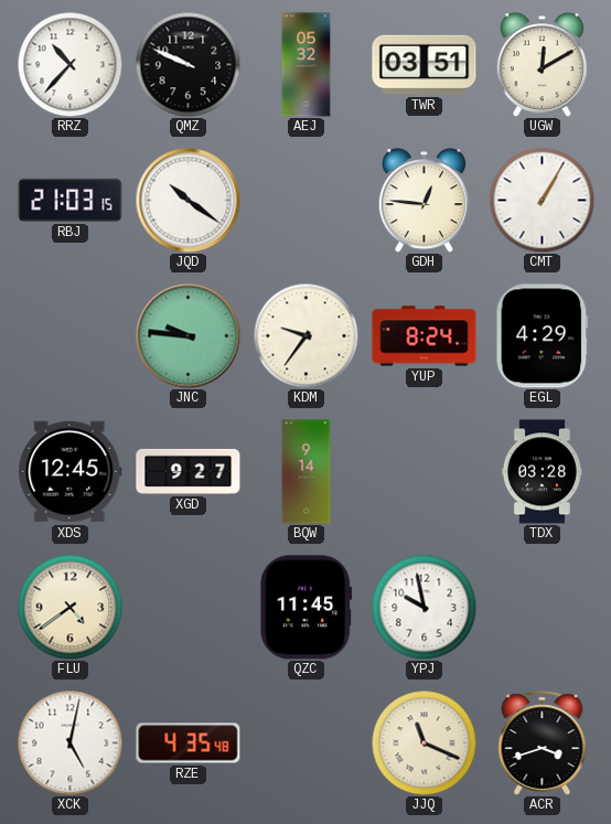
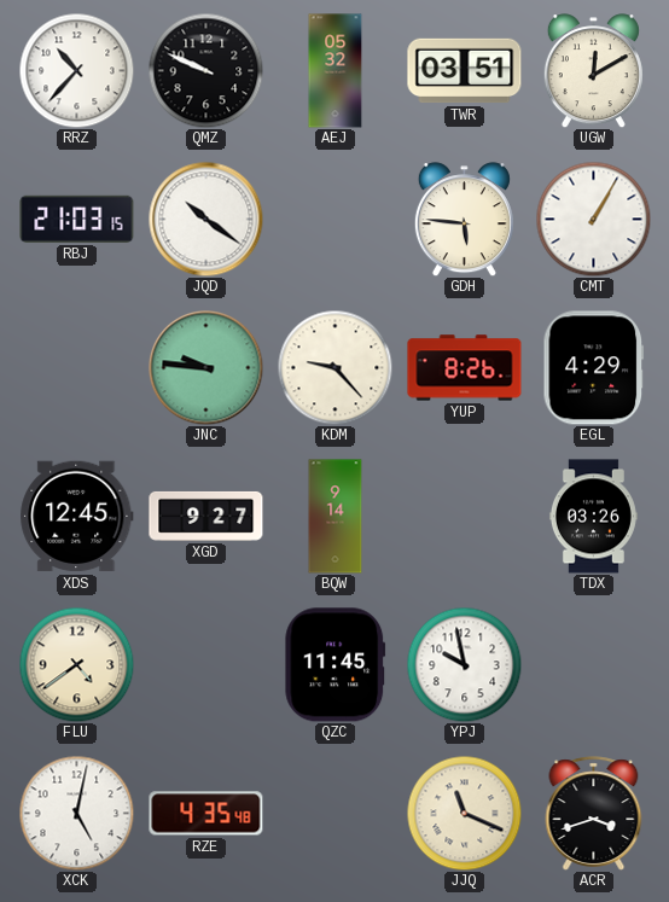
GDH: 12:46 -> 5:46
KDM: 9:36 -> 9:23
YUP: 8:24 -> 8:26
TDX: 03:28 -> 03:26
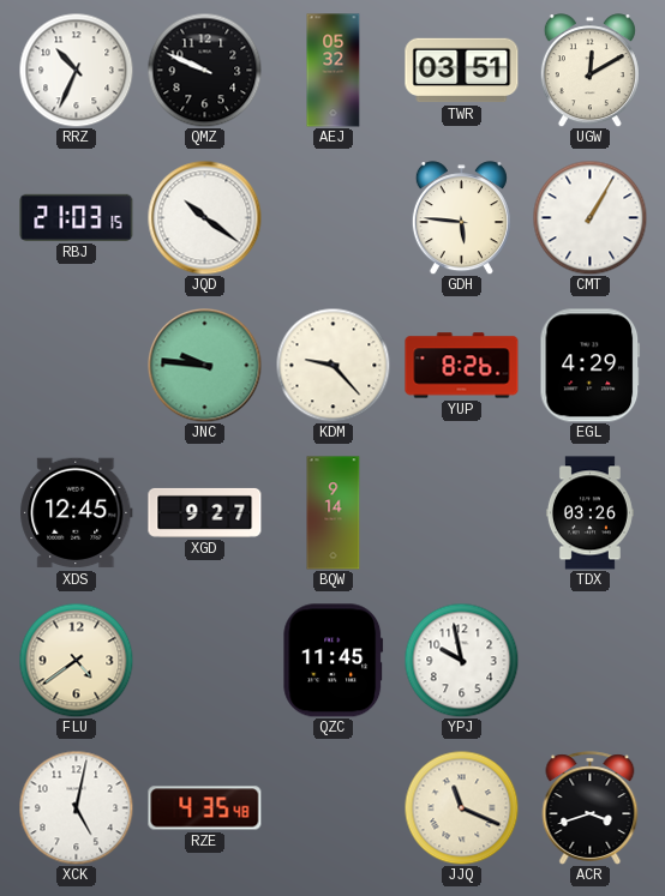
RRZ: 10:37 -> 10:34
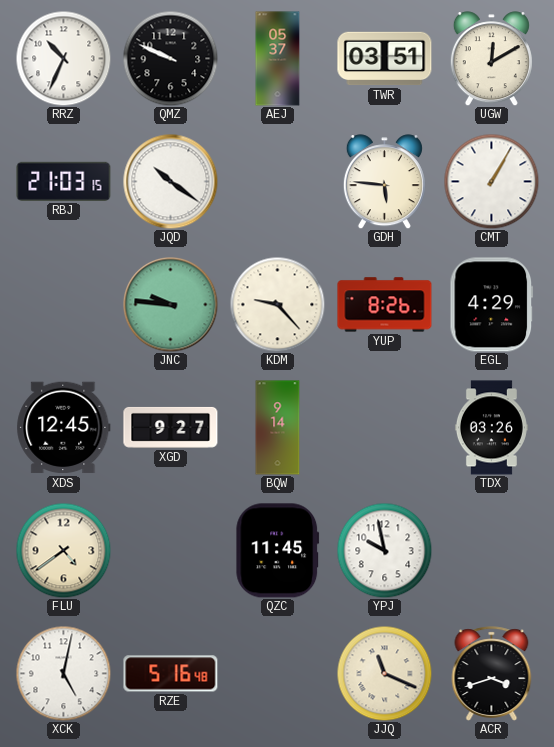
AEJ: 05:32 -> 05:37
RZE: 4:35 -> 5:16
